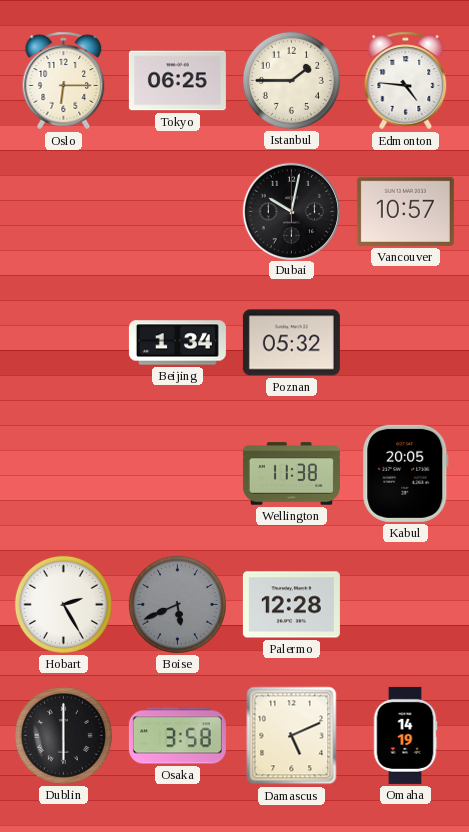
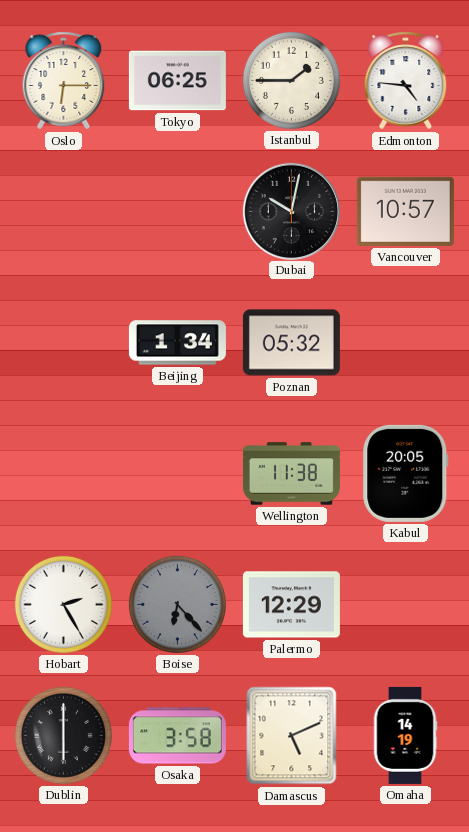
Boise: 5:41 -> 6:23
Palermo: 12:28 -> 12:29
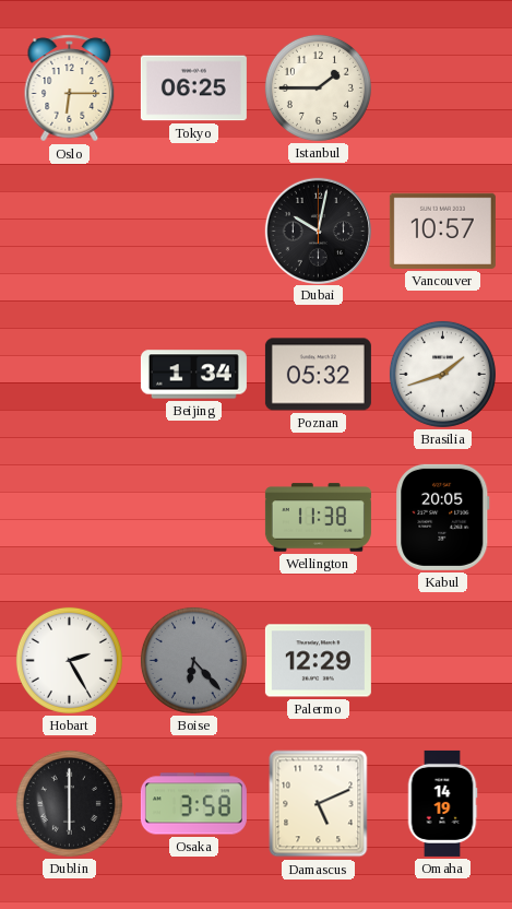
Edmonton: 4:46 -> none
Brasilia: none -> 1:42
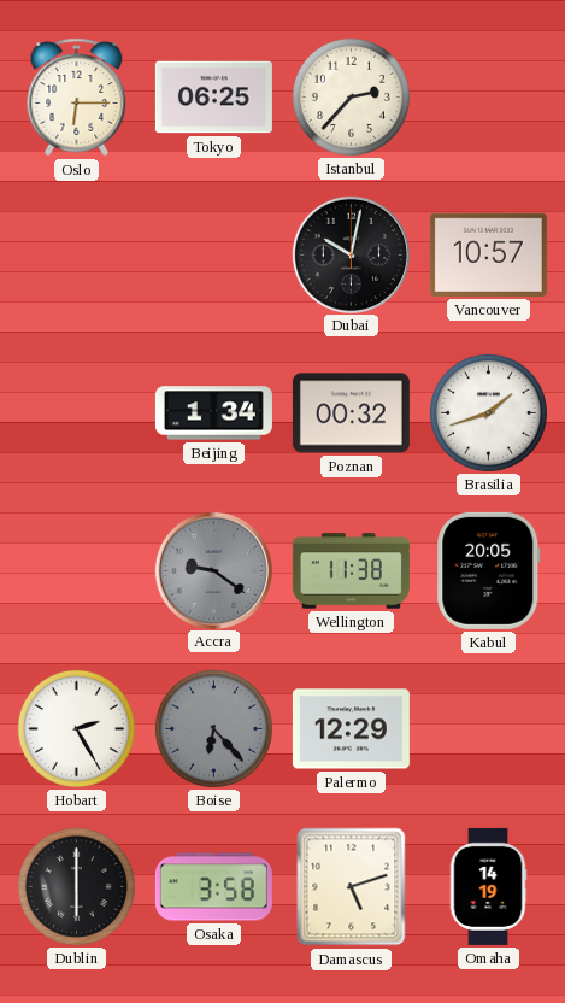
Istanbul: 1:45 -> 2:37
Poznan: 05:32 -> 00:32
Accra: none -> 9:21
Damascus: 5:11 -> 5:12
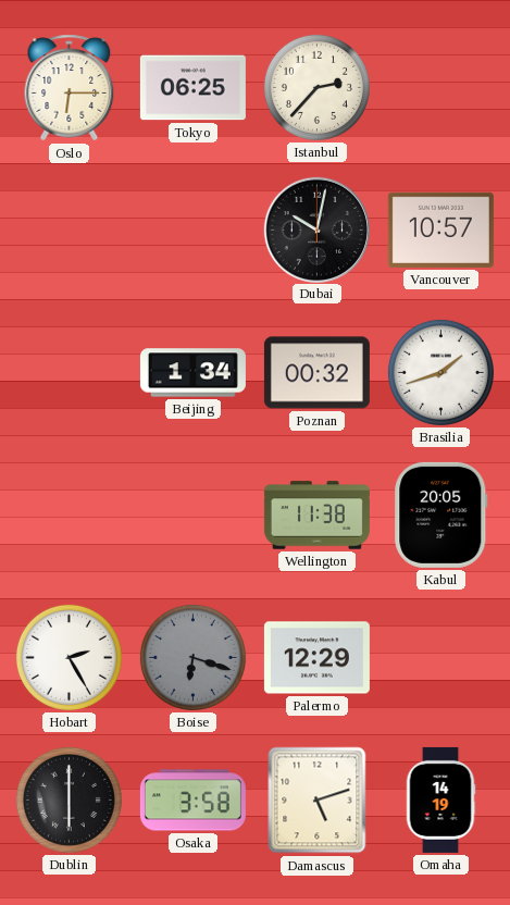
Accra: 9:21 -> none
Boise: 6:23 -> 6:18
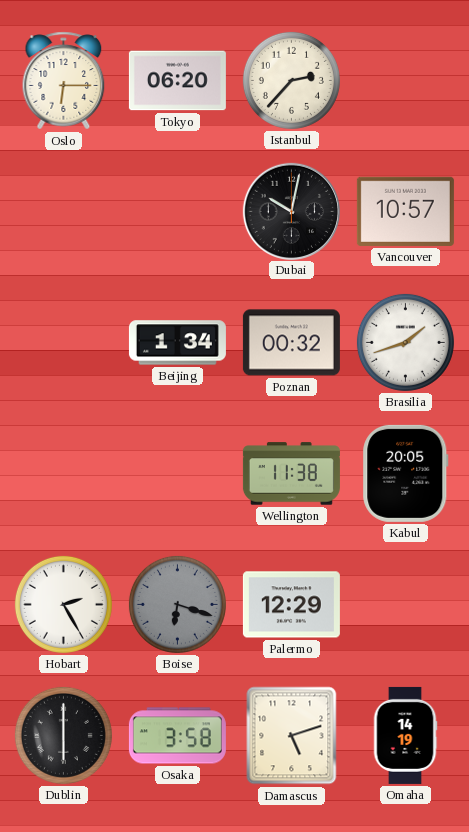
Tokyo: 06:25 -> 06:20
